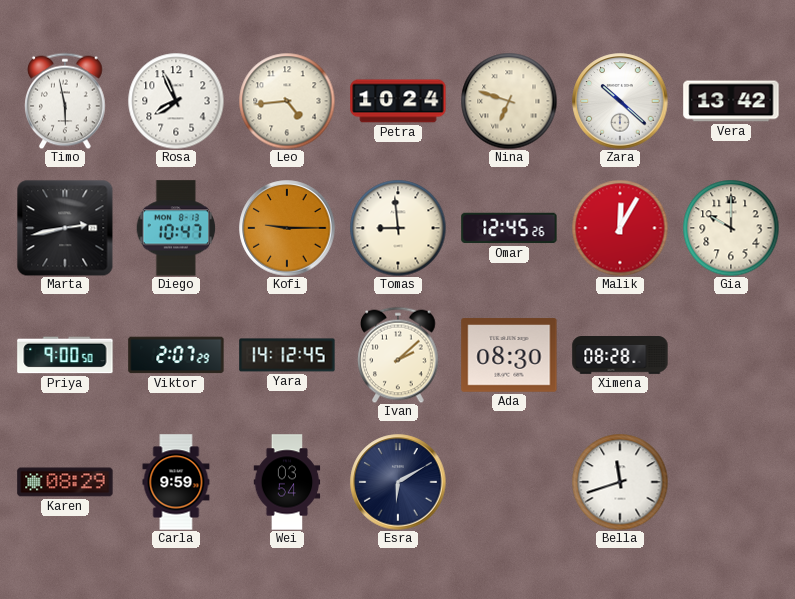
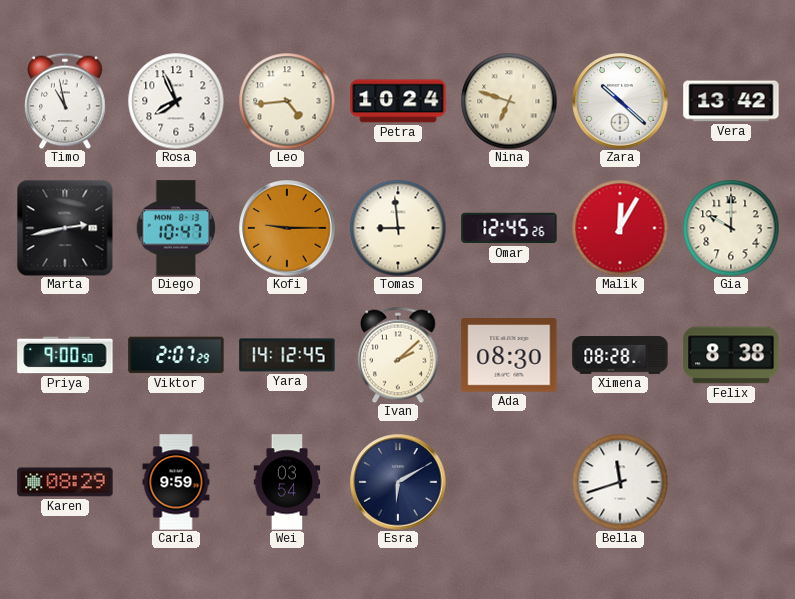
Timo: 5:58 -> 10:58
Felix: none -> 8:38
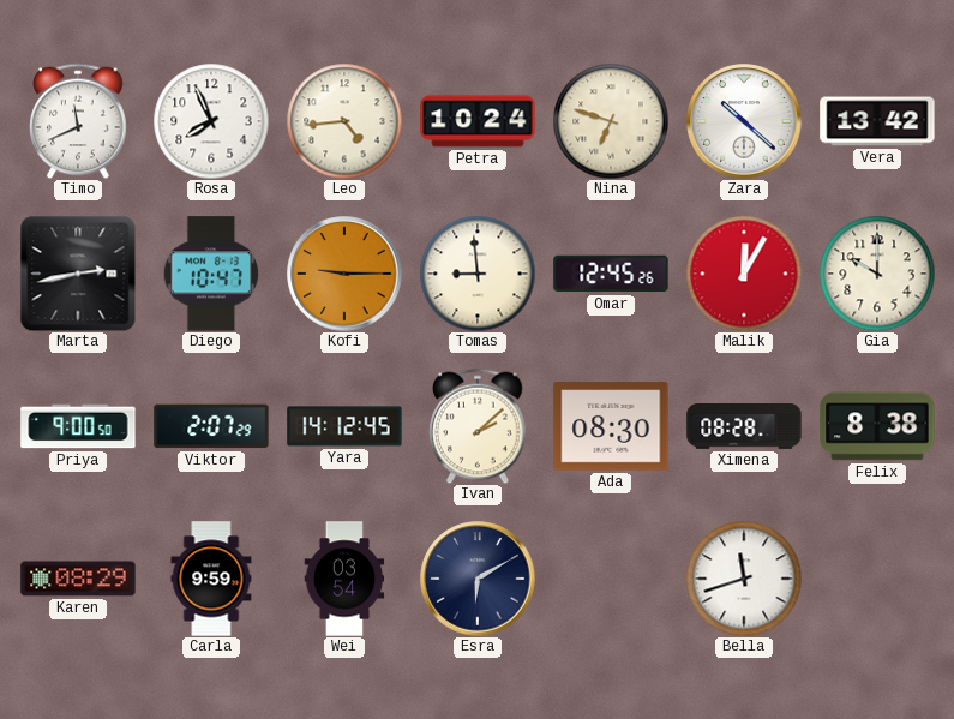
Timo: 10:58 -> 11:41
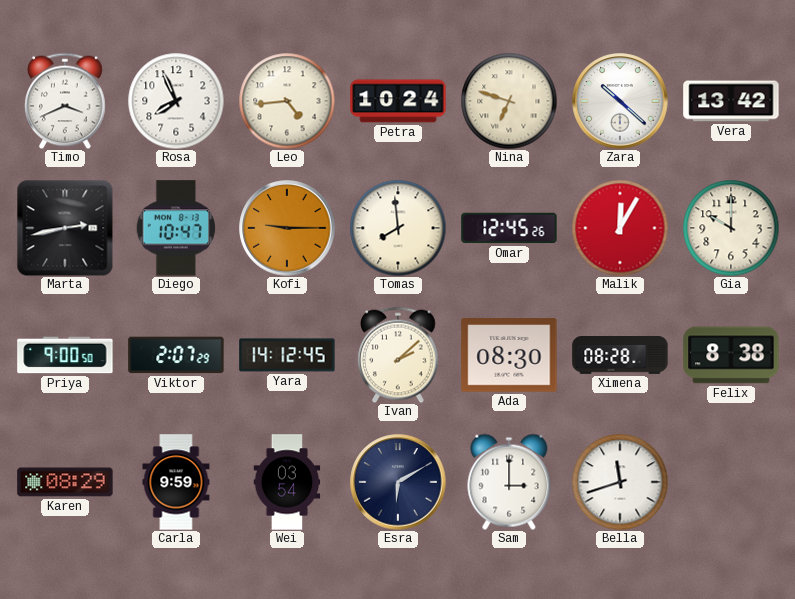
Timo: 11:41 -> 3:41
Tomas: 8:59 -> 7:59
Sam: none -> 3:00
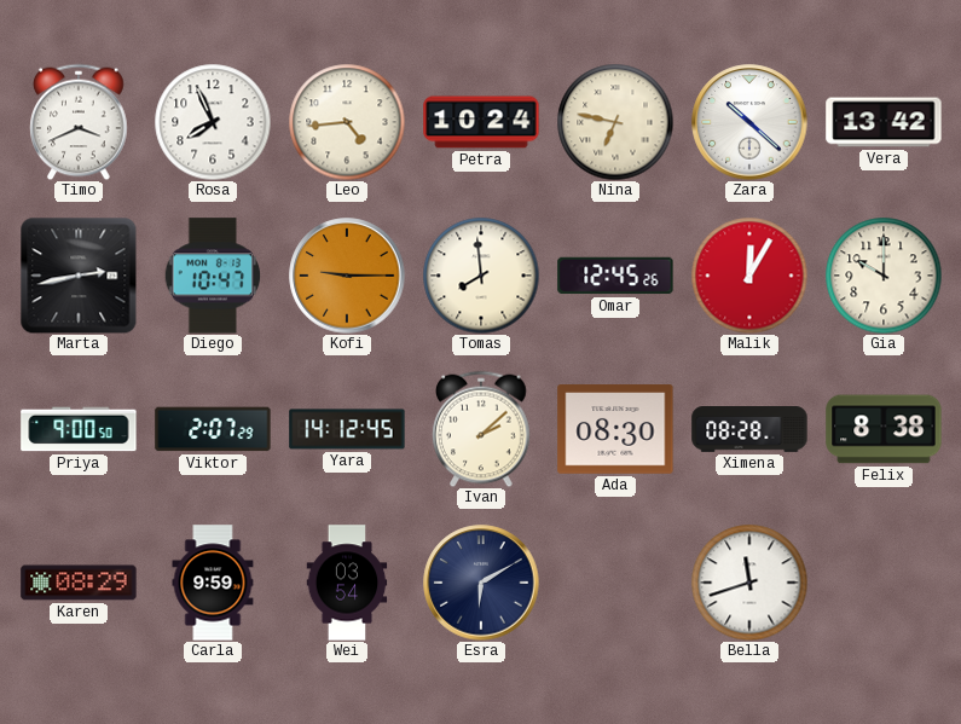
Nina: 6:48 -> 6:47
Sam: 3:00 -> none
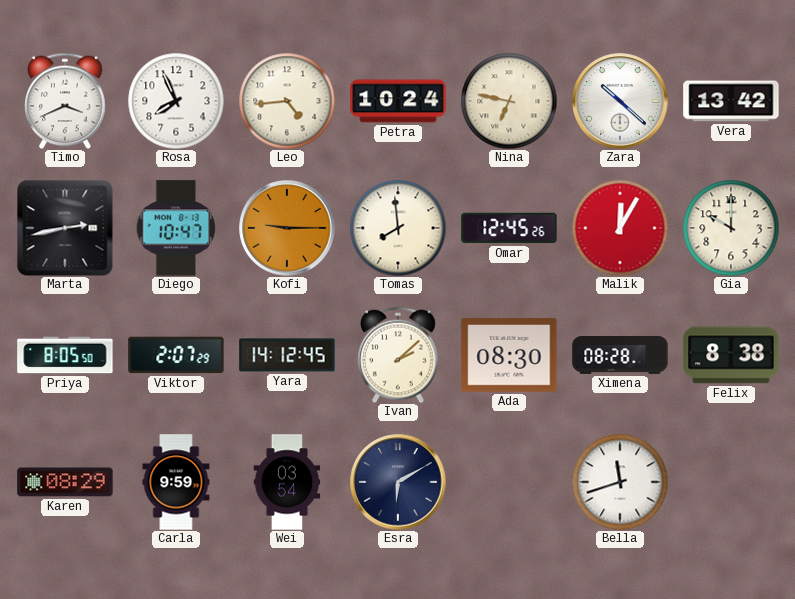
Priya: 9:00 -> 8:05
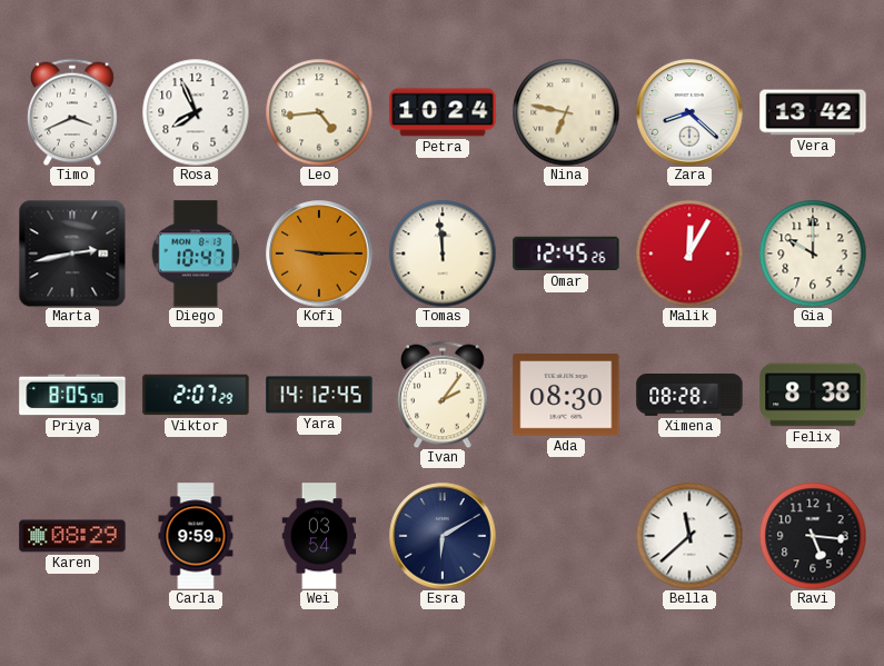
Zara: 10:22 -> 8:22
Tomas: 7:59 -> 11:59
Ivan: 2:08 -> 2:06
Bella: 11:42 -> 11:38
Ravi: none -> 5:16
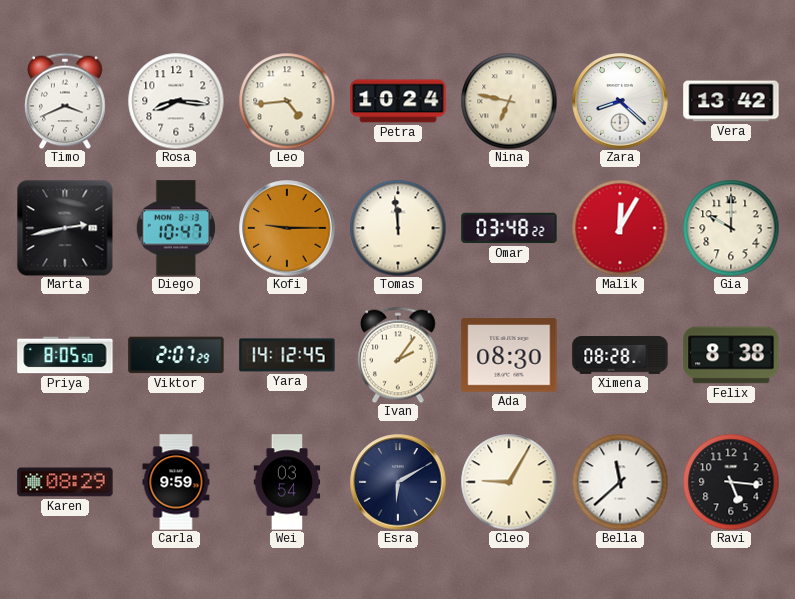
Rosa: 7:56 -> 8:16
Omar: 12:45 -> 03:48
Cleo: none -> 9:05
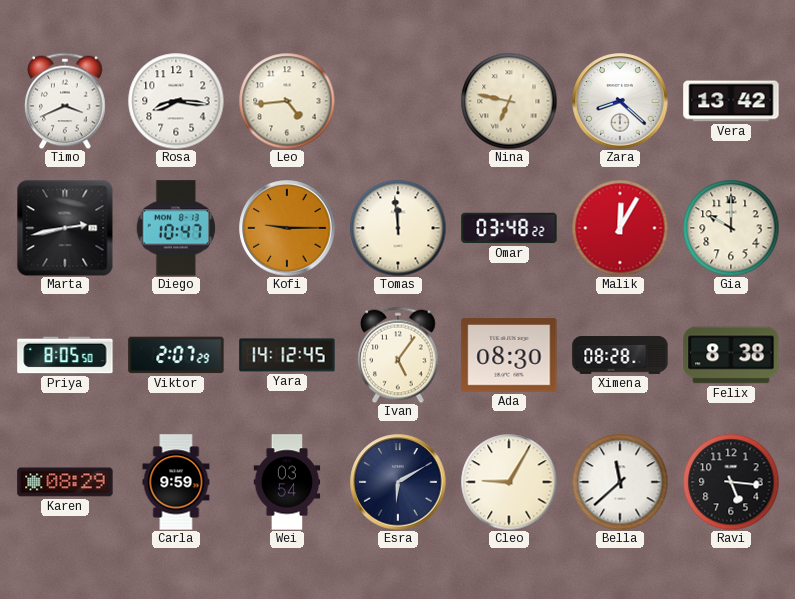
Petra: 10:24 -> none
Ivan: 2:06 -> 5:06
